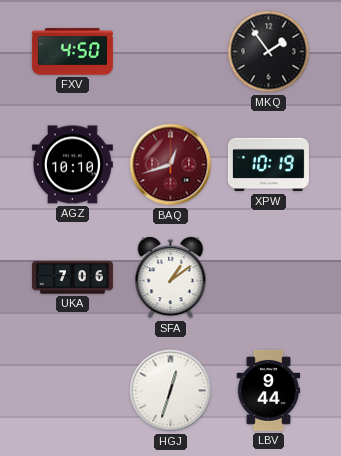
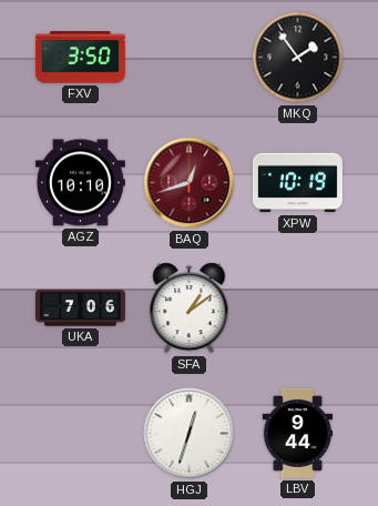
FXV: 4:50 -> 3:50
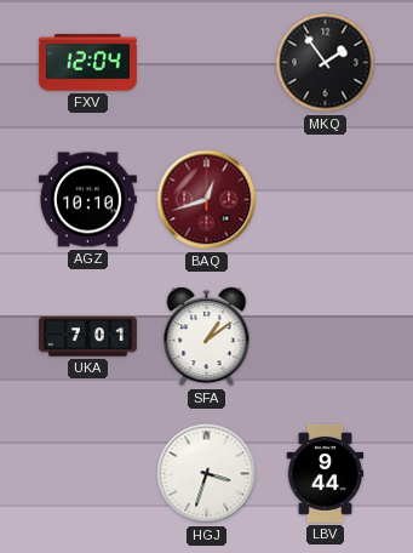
FXV: 3:50 -> 12:04
XPW: 10:19 -> none
UKA: 7:06 -> 7:01
HGJ: 12:33 -> 3:33
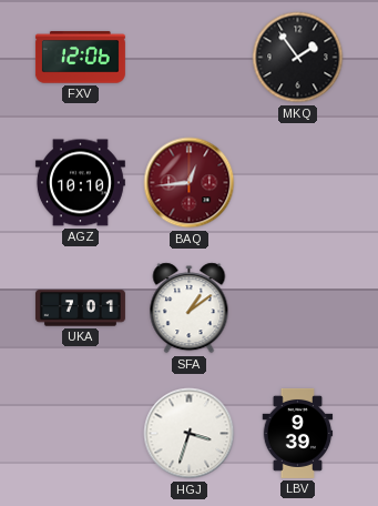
FXV: 12:04 -> 12:06
BAQ: 12:42 -> 12:44
LBV: 9:44 -> 9:39
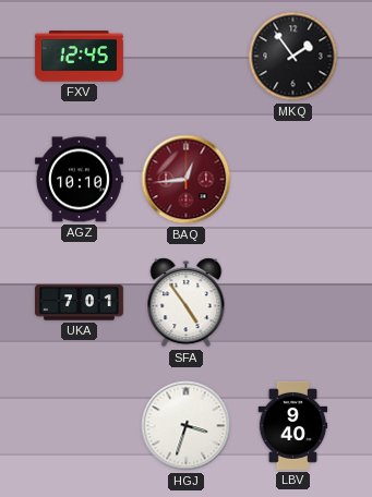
FXV: 12:06 -> 12:45
SFA: 1:09 -> 4:54
LBV: 9:39 -> 9:40
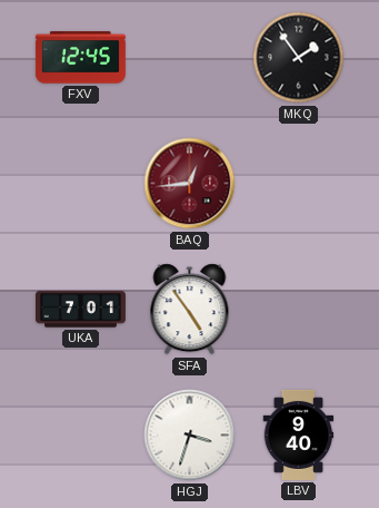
AGZ: 10:10 -> none
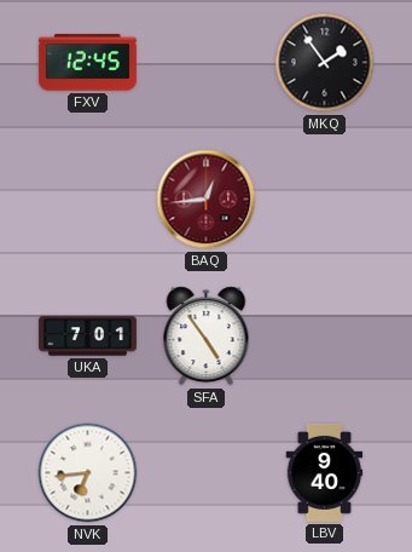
NVK: none -> 6:44
HGJ: 3:33 -> none
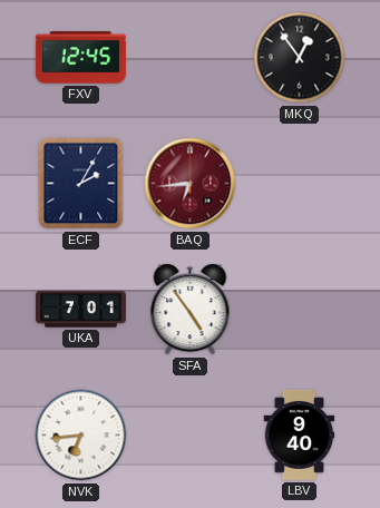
MKQ: 1:54 -> 12:54
ECF: none -> 2:05
BAQ: 12:44 -> 6:44
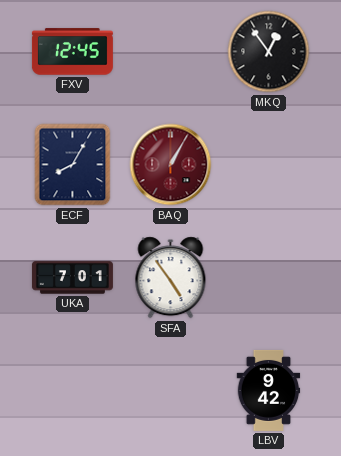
ECF: 2:05 -> 8:05
BAQ: 6:44 -> 1:05
NVK: 6:44 -> none
LBV: 9:40 -> 9:42
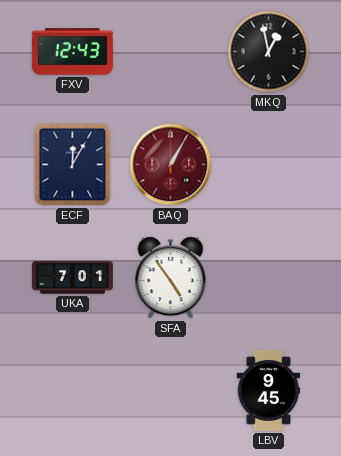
FXV: 12:45 -> 12:43
MKQ: 12:54 -> 12:58
ECF: 8:05 -> 12:05
LBV: 9:42 -> 9:45
